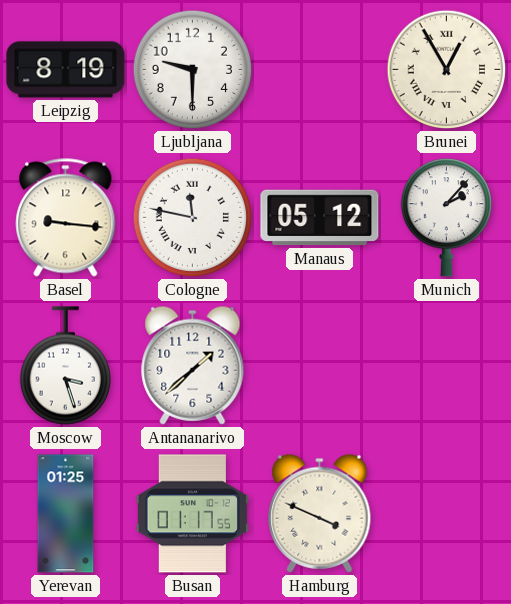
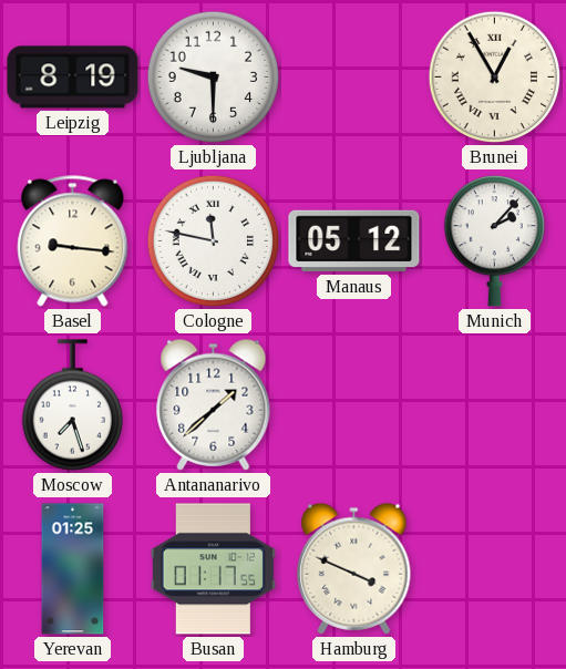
Moscow: 3:27 -> 7:27
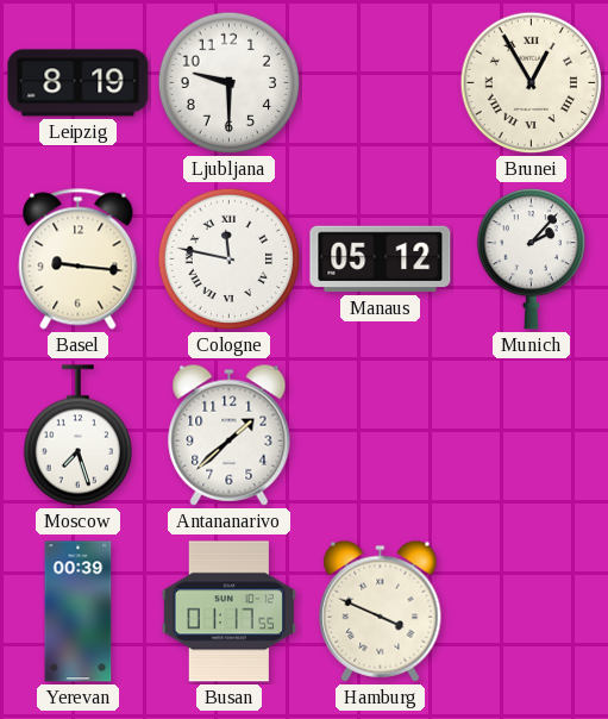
Yerevan: 01:25 -> 00:39
